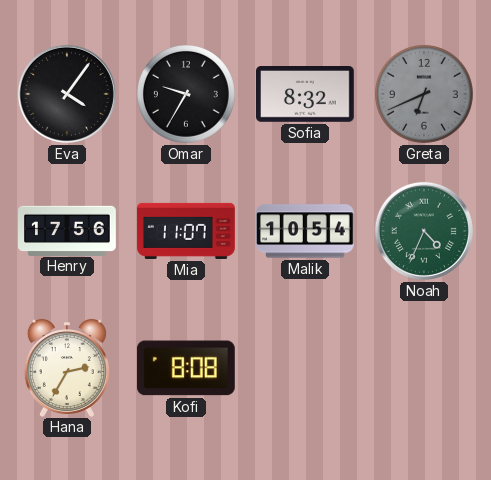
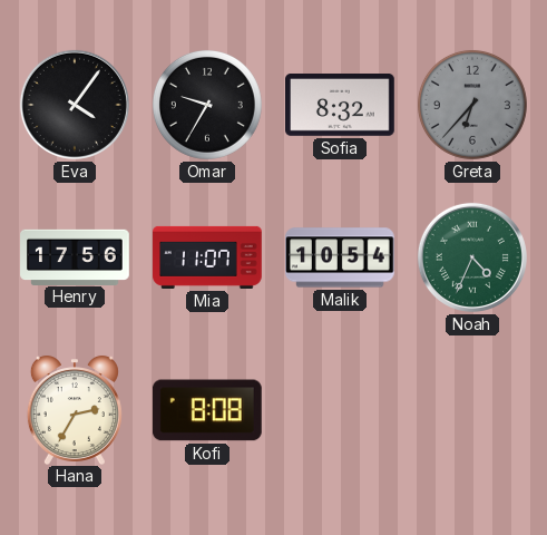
Greta: 6:41 -> 6:37
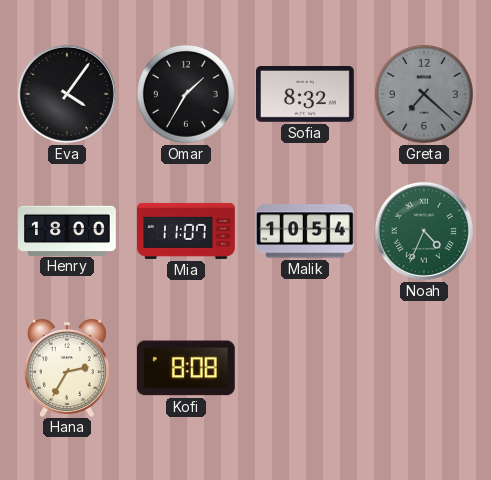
Omar: 9:35 -> 1:35
Greta: 6:37 -> 7:22
Henry: 17:56 -> 18:00
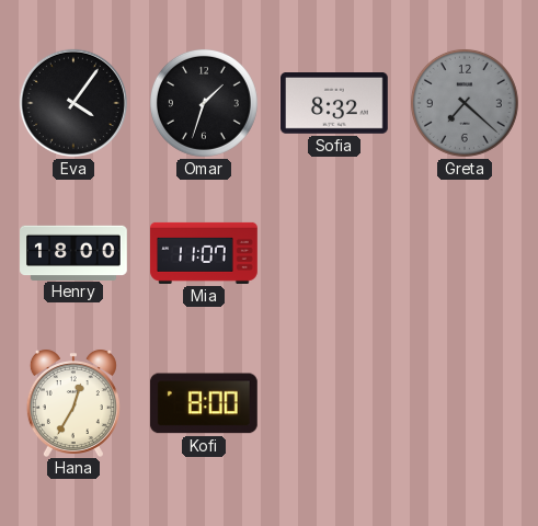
Omar: 1:35 -> 1:33
Malik: 10:54 -> none
Noah: 4:34 -> none
Hana: 2:35 -> 12:35
Kofi: 8:08 -> 8:00
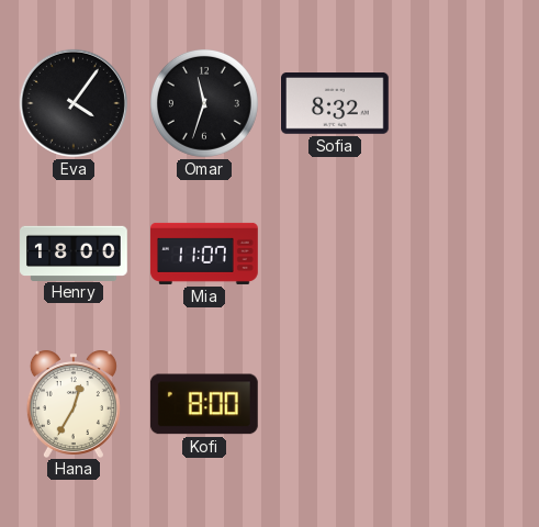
Omar: 1:33 -> 11:33
Greta: 7:22 -> none
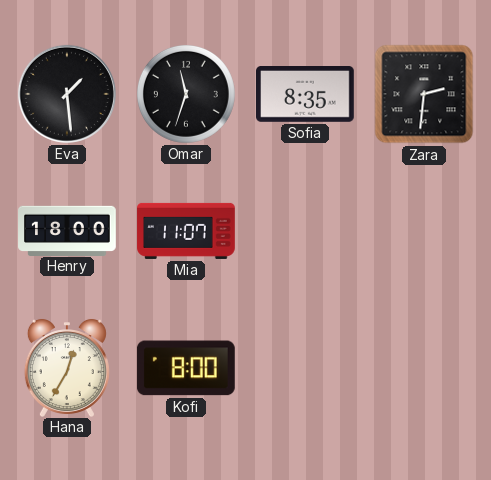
Eva: 4:06 -> 1:29
Sofia: 8:32 -> 8:35
Zara: none -> 2:31
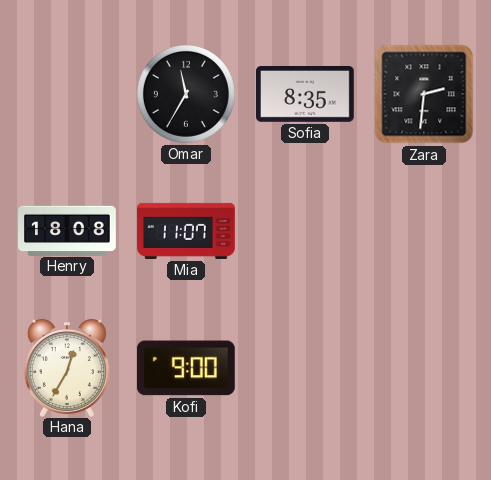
Eva: 1:29 -> none
Omar: 11:33 -> 11:35
Henry: 18:00 -> 18:08
Kofi: 8:00 -> 9:00
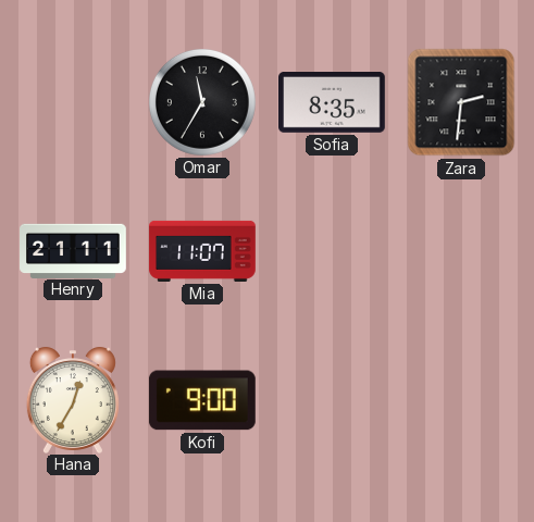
Henry: 18:08 -> 21:11
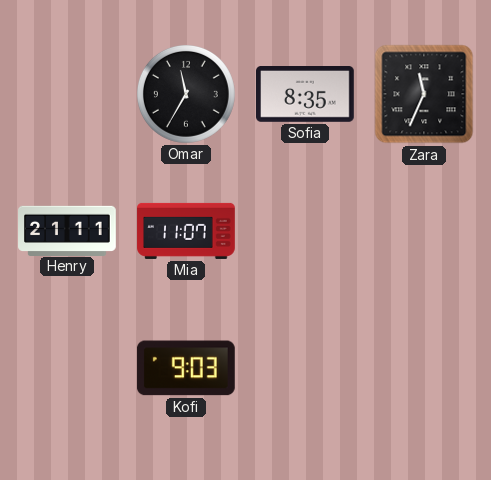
Zara: 2:31 -> 11:34
Hana: 12:35 -> none
Kofi: 9:00 -> 9:03
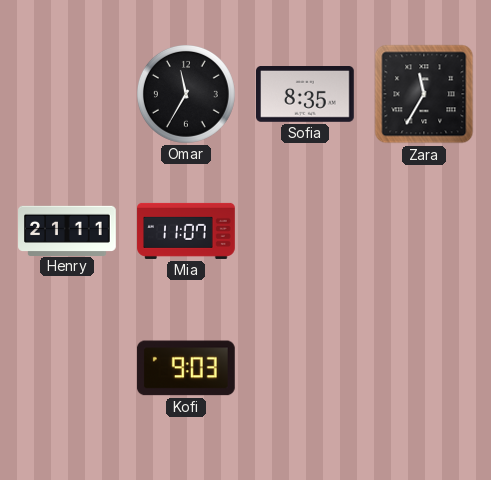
Zara: 11:34 -> 11:35
